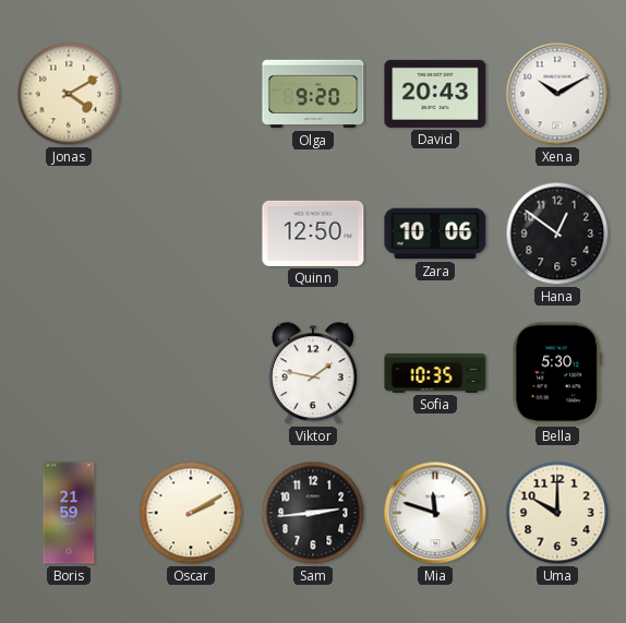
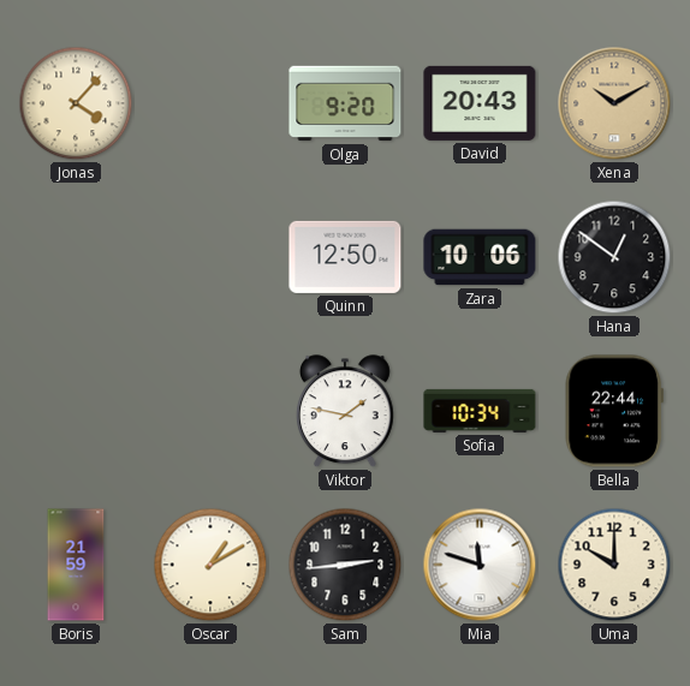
Jonas: 4:10 -> 4:07
Xena dial: white -> champagne
Sofia: 10:35 -> 10:34
Bella: 5:30 -> 22:44
Oscar: 2:10 -> 1:10
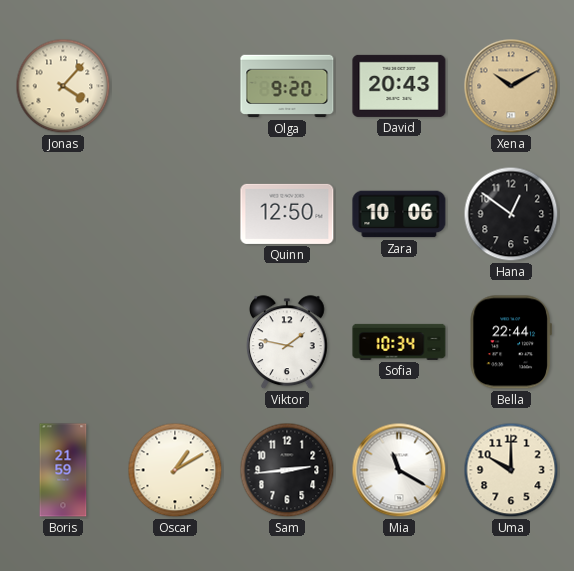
Mia: 11:48 -> 11:20
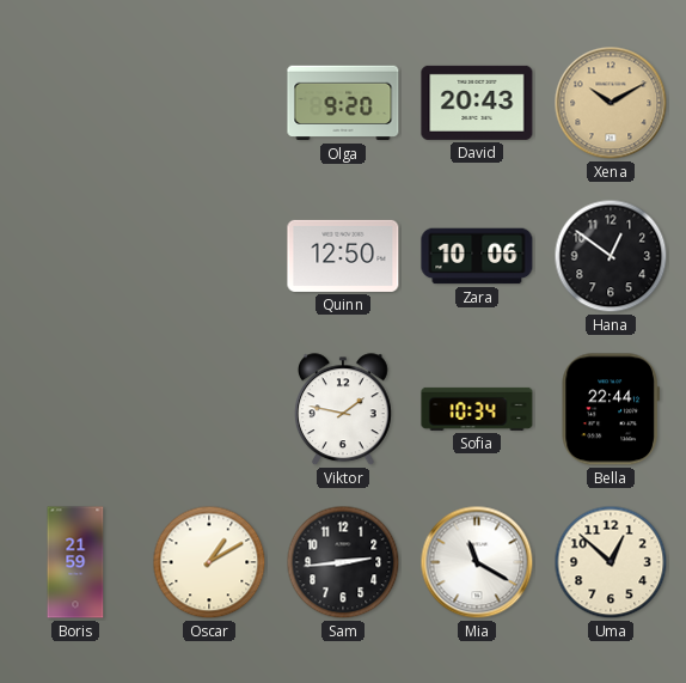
Jonas: 4:07 -> none
Uma: 10:00 -> 12:52
